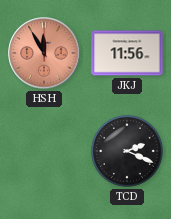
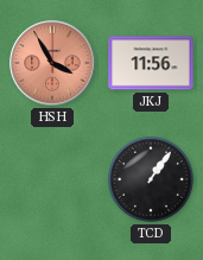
HSH: 11:55 -> 3:55
TCD: 2:19 -> 1:06
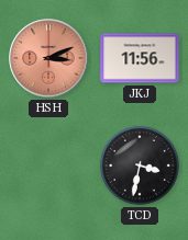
HSH: 3:55 -> 3:11
TCD: 1:06 -> 3:32
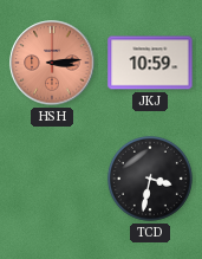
HSH: 3:11 -> 3:14
JKJ: 11:56 -> 10:59
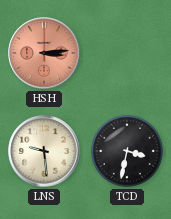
JKJ: 10:59 -> none
LNS: none -> 9:29
